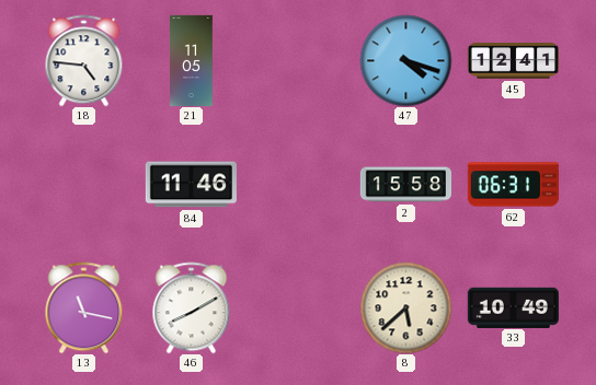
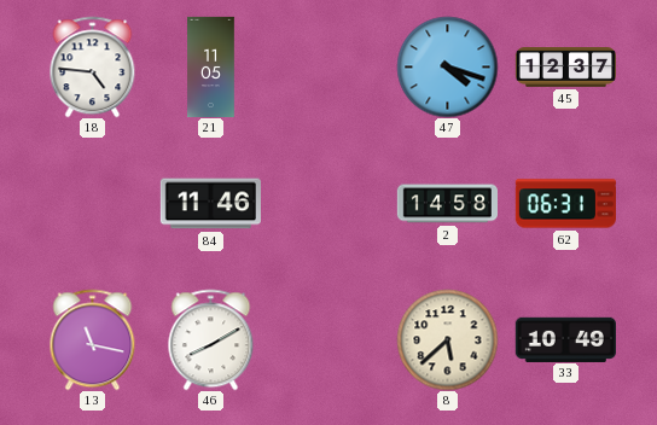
45: 12:41 -> 12:37
2: 15:58 -> 14:58
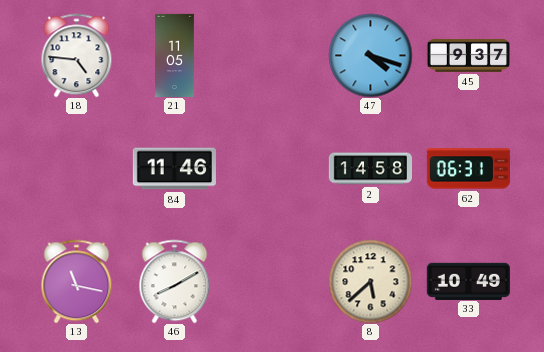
45: 12:37 -> 9:37
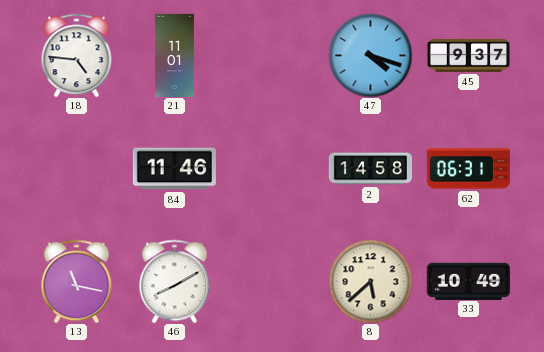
21: 11:05 -> 11:01
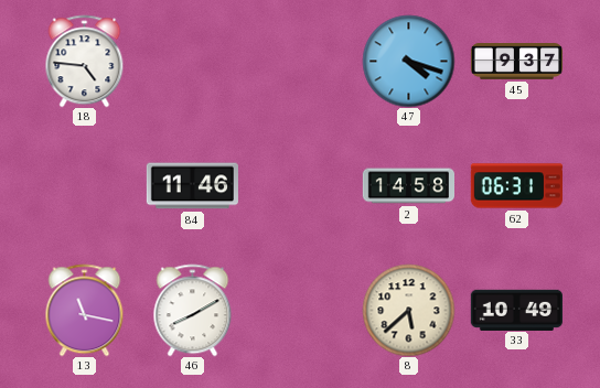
21: 11:01 -> none
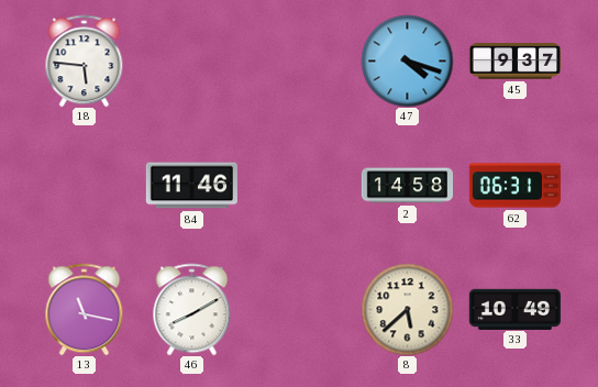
18: 4:46 -> 5:46
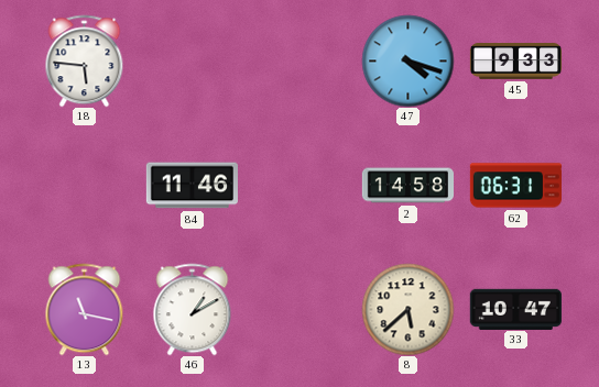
45: 9:37 -> 9:33
46: 8:10 -> 1:10
33: 10:49 -> 10:47
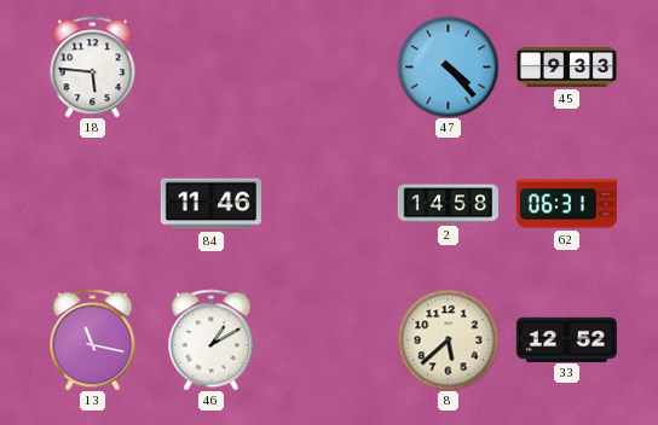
47: 4:18 -> 4:23
33: 10:47 -> 12:52
